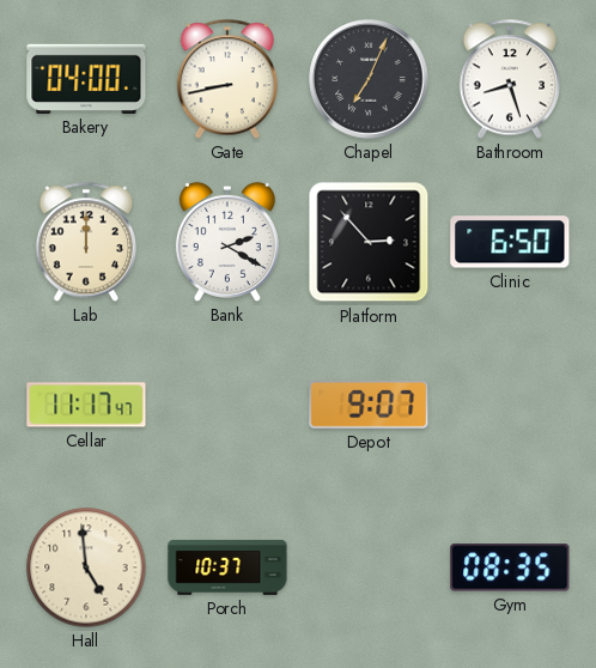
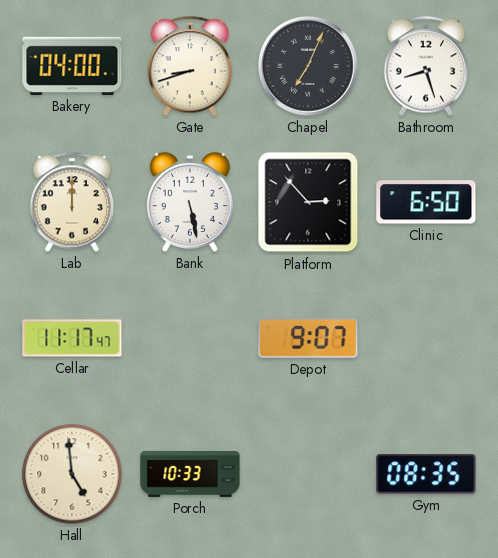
Gate: 8:43 -> 8:42
Bank: 2:20 -> 5:28
Porch: 10:37 -> 10:33
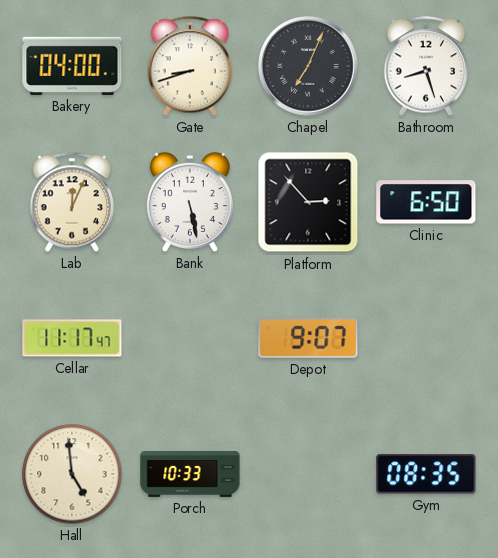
Lab: 12:00 -> 12:04
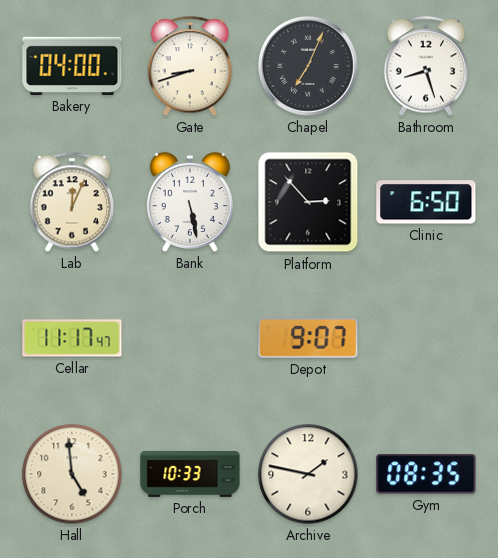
Archive: none -> 1:47
